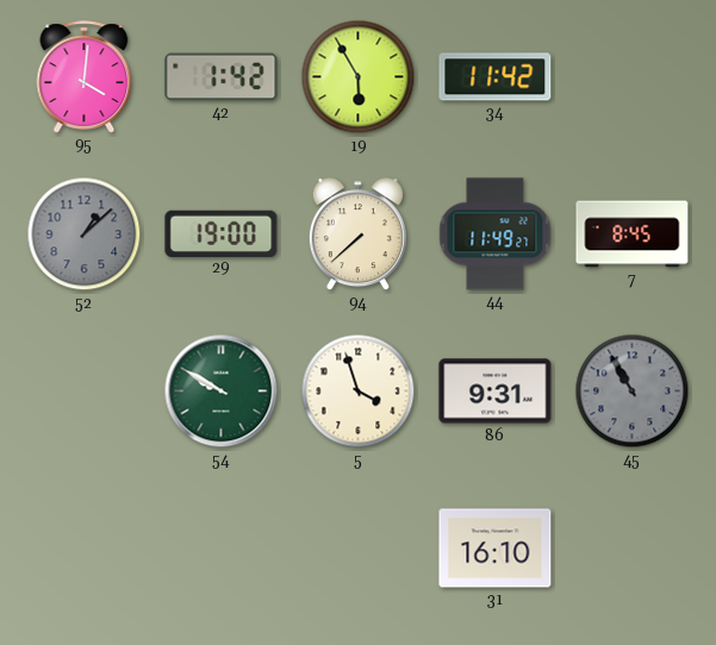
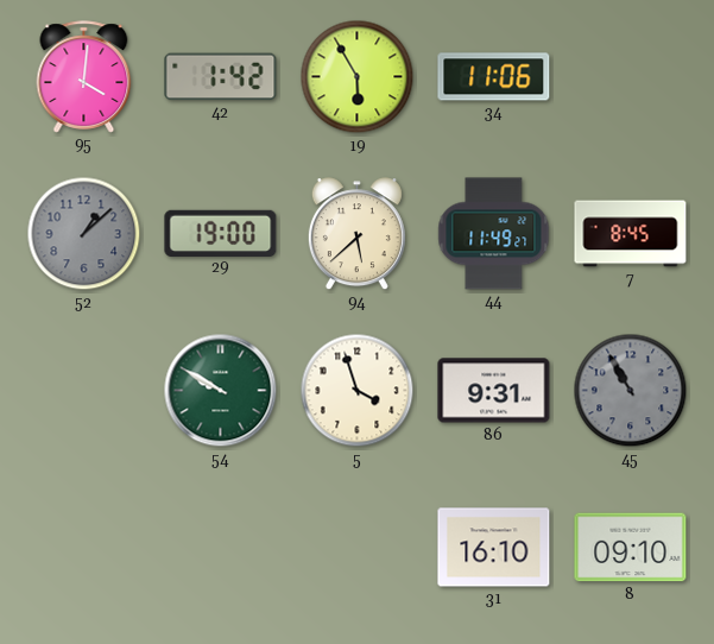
34: 11:42 -> 11:06
94: 7:38 -> 5:38
8: none -> 09:10
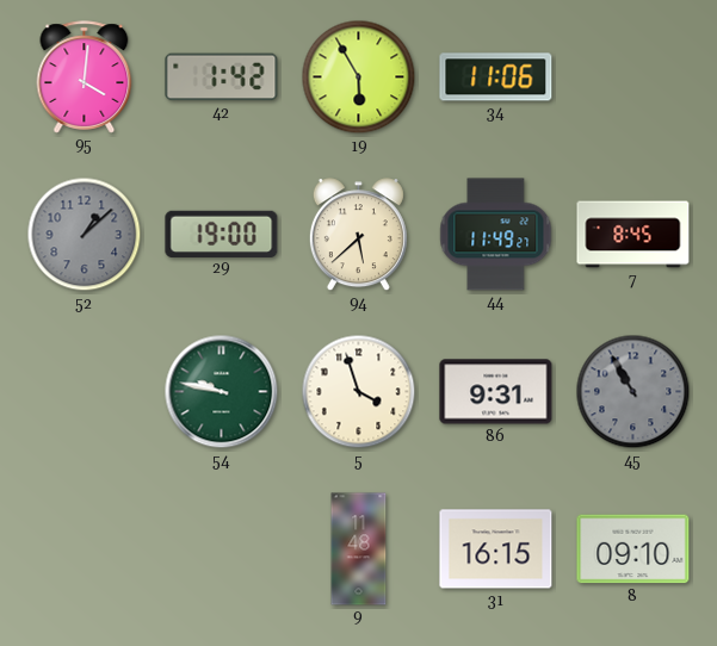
54: 9:50 -> 9:47
9: none -> 11:48
31: 16:10 -> 16:15
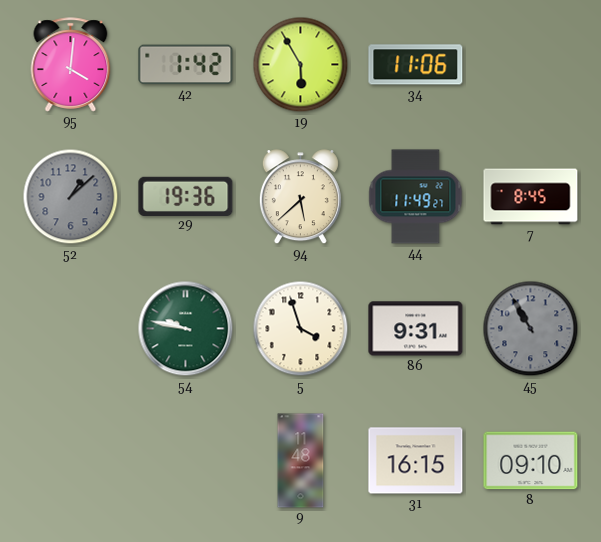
29: 19:00 -> 19:36
